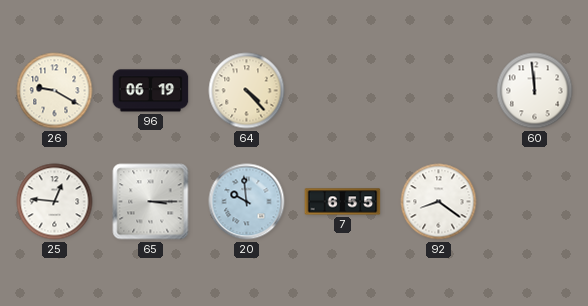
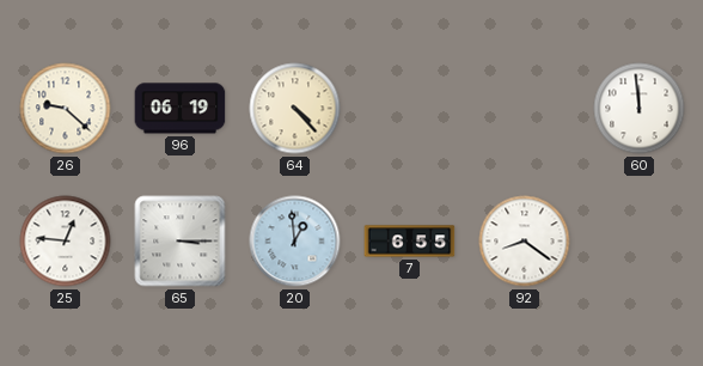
26: 9:20 -> 9:22
20: 9:59 -> 12:59
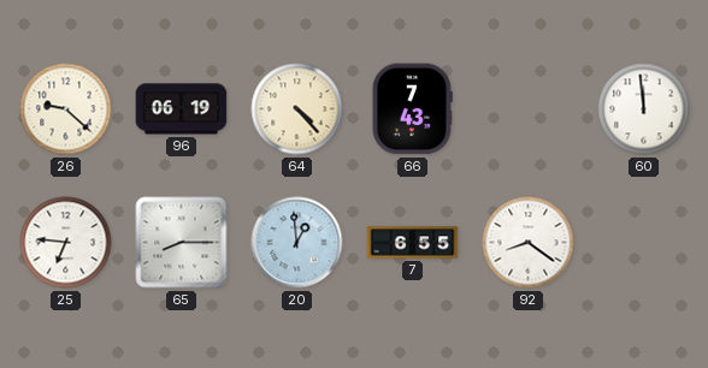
66: none -> 7:43
25: 12:46 -> 6:46
65: 3:15 -> 8:15
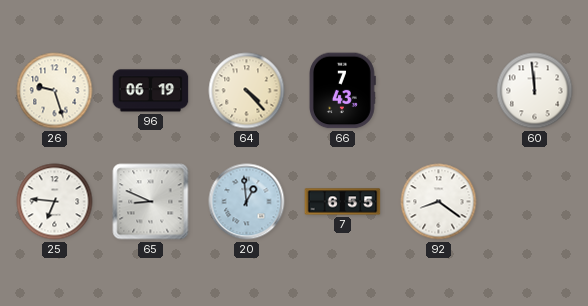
26: 9:22 -> 9:27
65: 8:15 -> 8:49
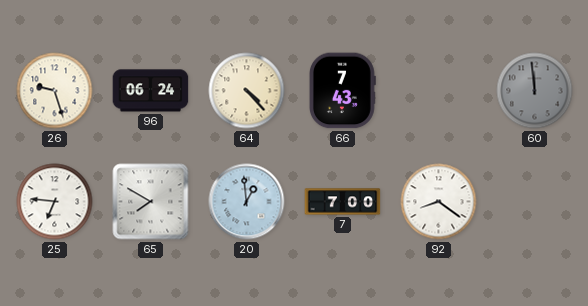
96: 06:19 -> 06:24
60 dial: white -> grey
65: 8:49 -> 7:50
7: 6:55 -> 7:00
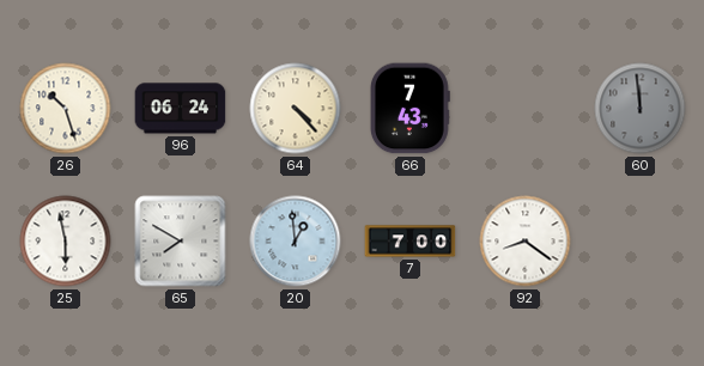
26: 9:27 -> 10:27
25: 6:46 -> 5:58
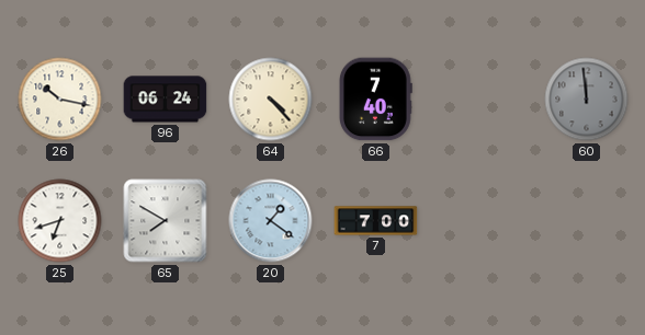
26: 10:27 -> 10:17
66: 7:43 -> 7:40
25: 5:58 -> 6:42
20: 12:59 -> 1:21
92: 8:21 -> none
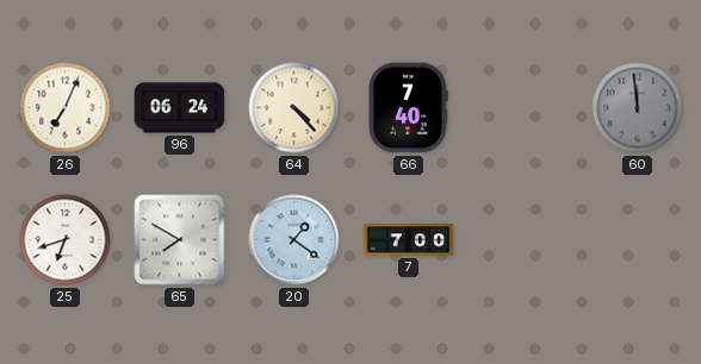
26: 10:17 -> 7:04
